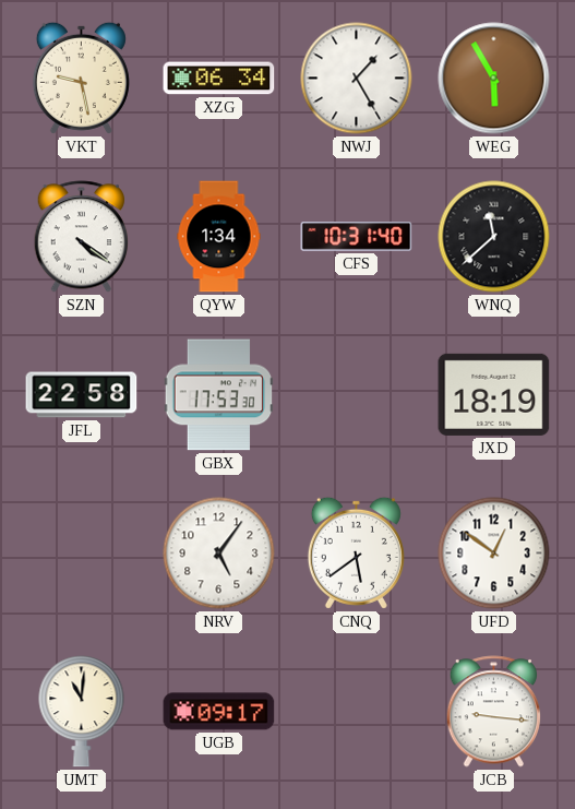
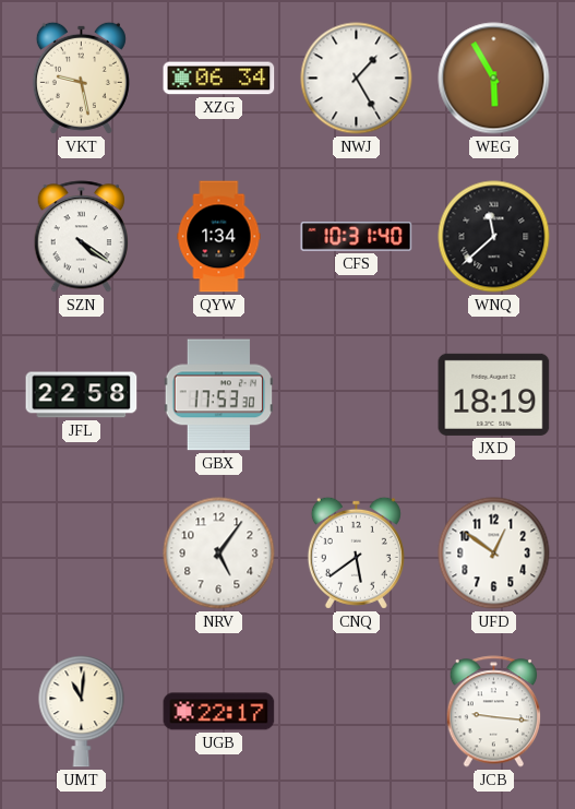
UGB: 09:17 -> 22:17
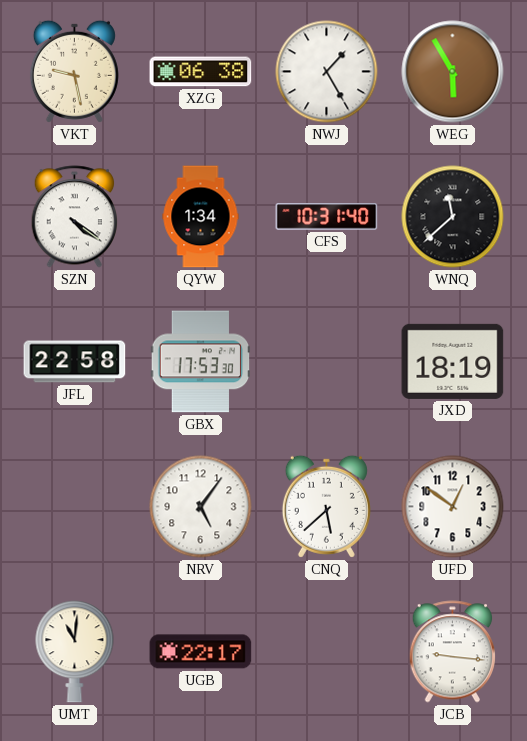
XZG: 06:34 -> 06:38
CNQ: 5:39 -> 5:38
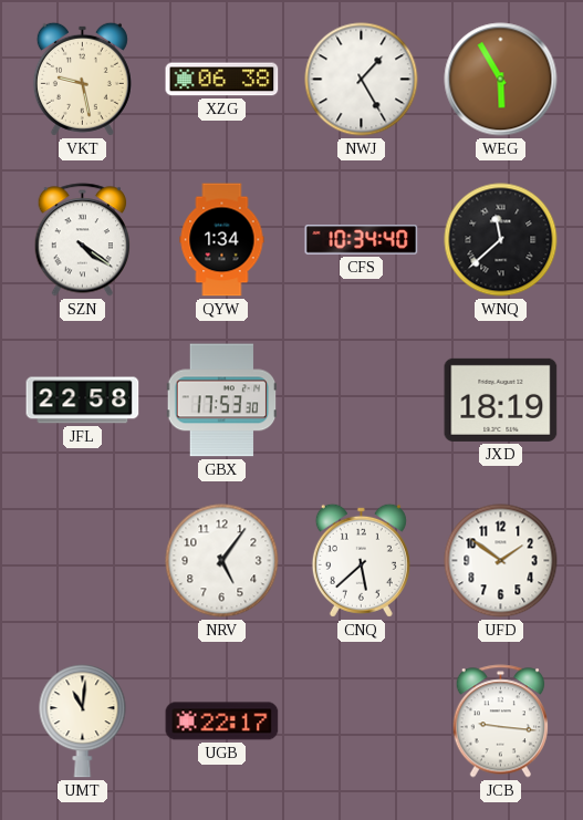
CFS: 10:31 -> 10:34
UFD: 12:51 -> 1:51
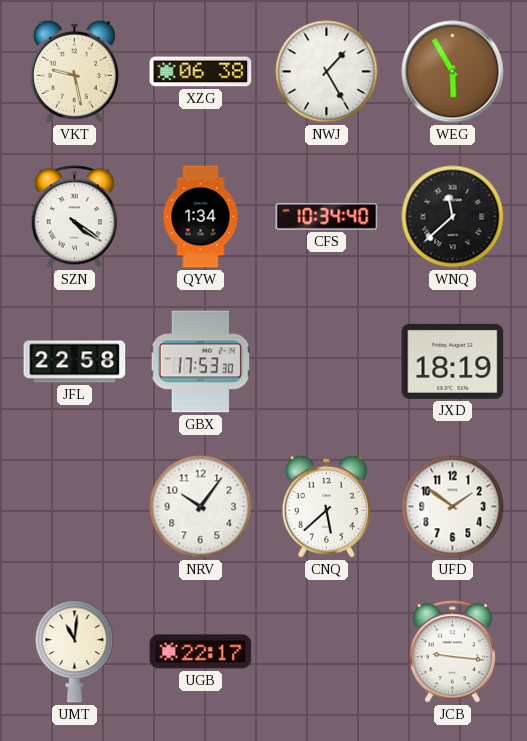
NRV: 5:06 -> 10:06
